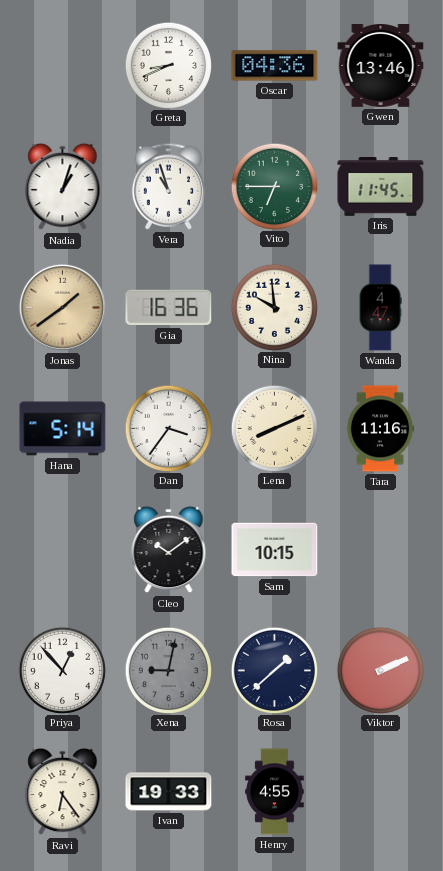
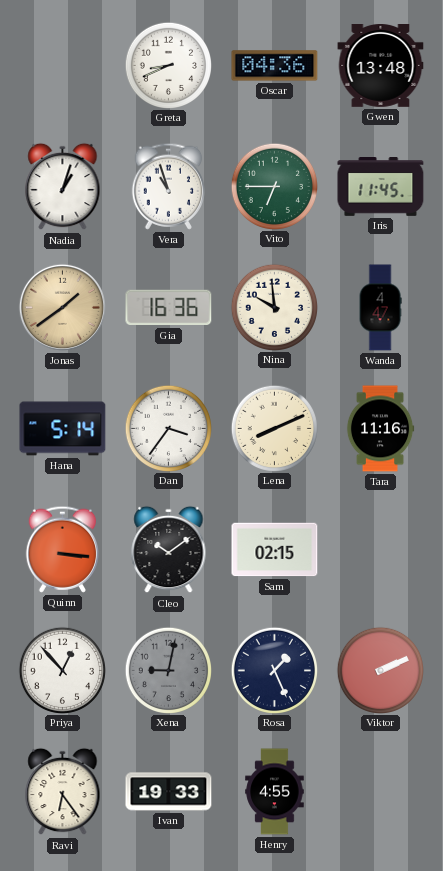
Gwen: 13:46 -> 13:48
Quinn: none -> 3:16
Sam: 10:15 -> 02:15
Rosa: 1:38 -> 1:26
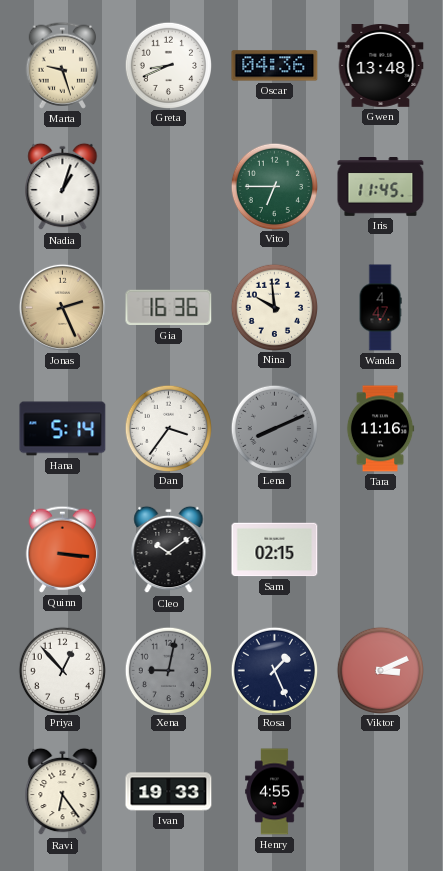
Marta: none -> 9:27
Vera: 10:57 -> none
Jonas: 1:39 -> 2:26
Lena dial: cream -> grey
Viktor: 2:11 -> 3:11
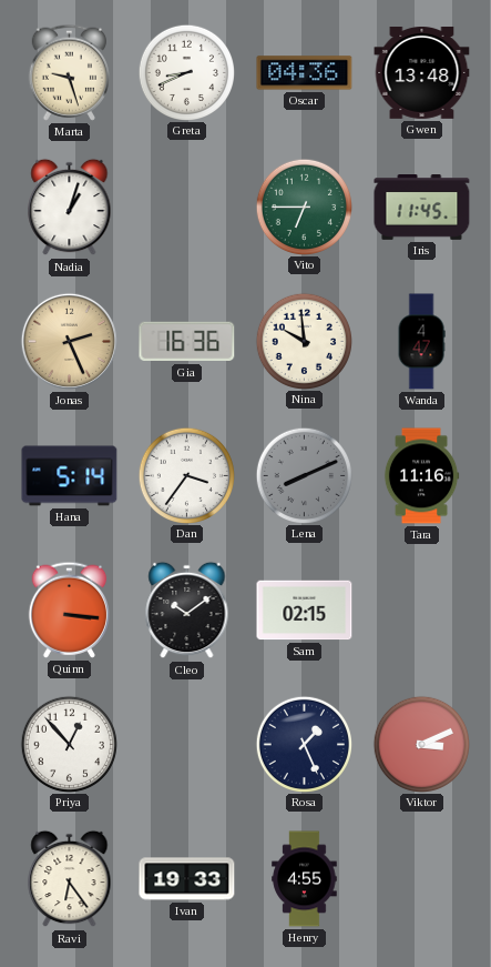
Xena: 9:02 -> none
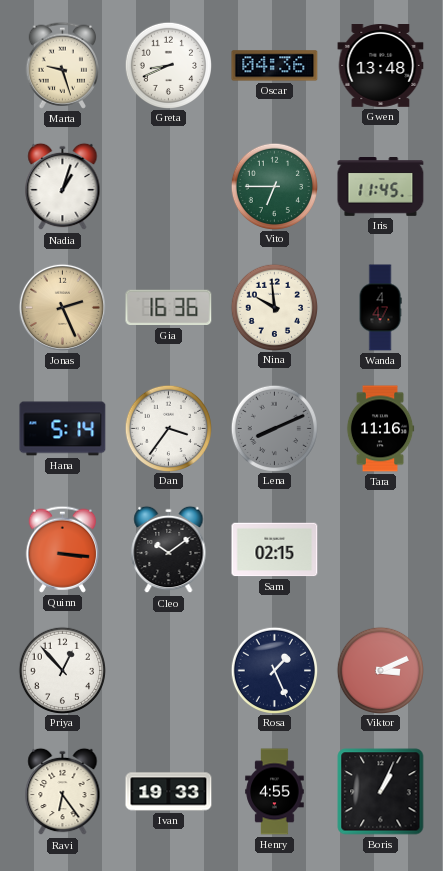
Boris: none -> 1:04
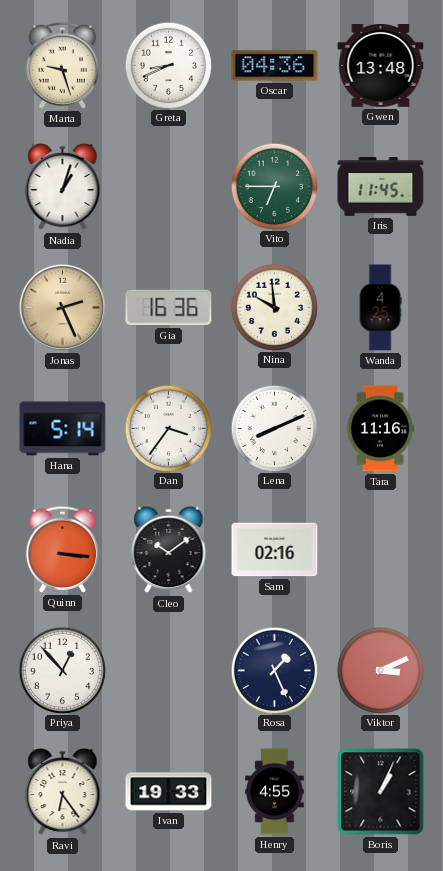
Wanda: 4:47 -> 4:25
Lena dial: grey -> white
Sam: 02:15 -> 02:16
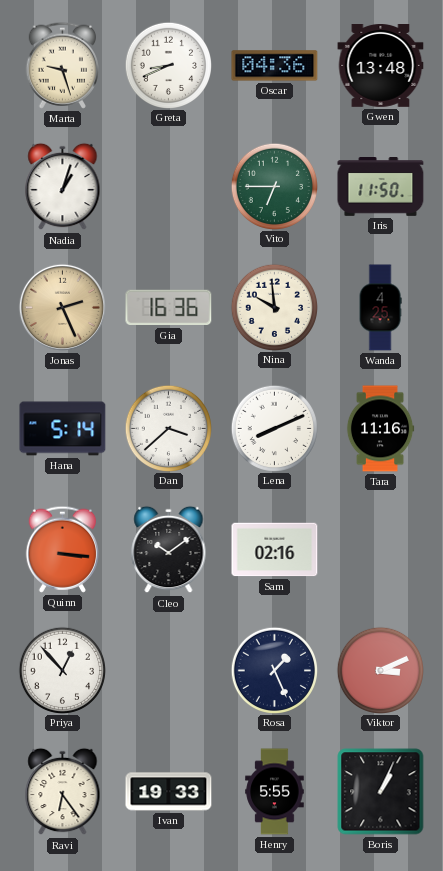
Iris: 11:45 -> 11:50
Dan: 3:36 -> 3:38
Henry: 4:55 -> 5:55
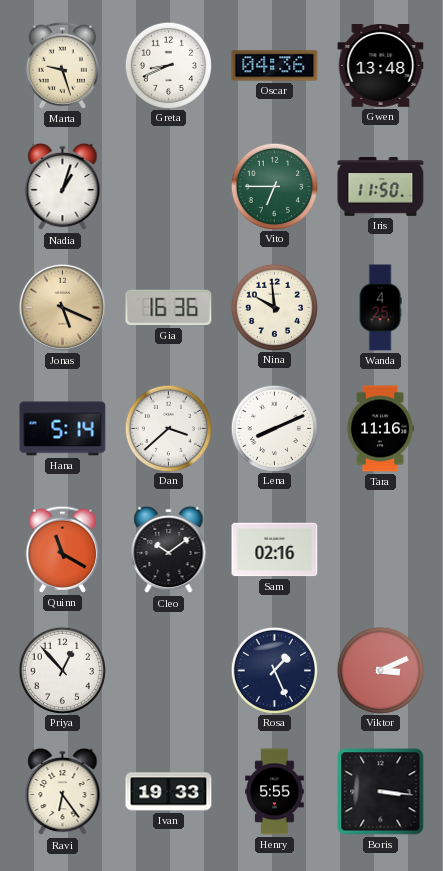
Jonas: 2:26 -> 5:19
Quinn: 3:16 -> 11:20
Boris: 1:04 -> 3:16
